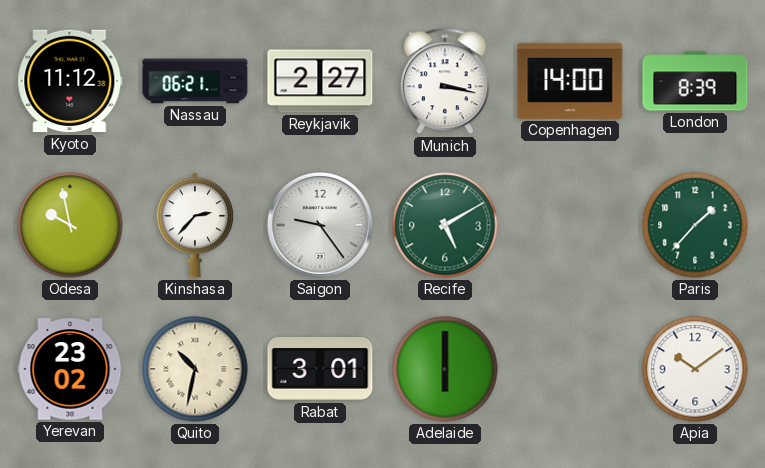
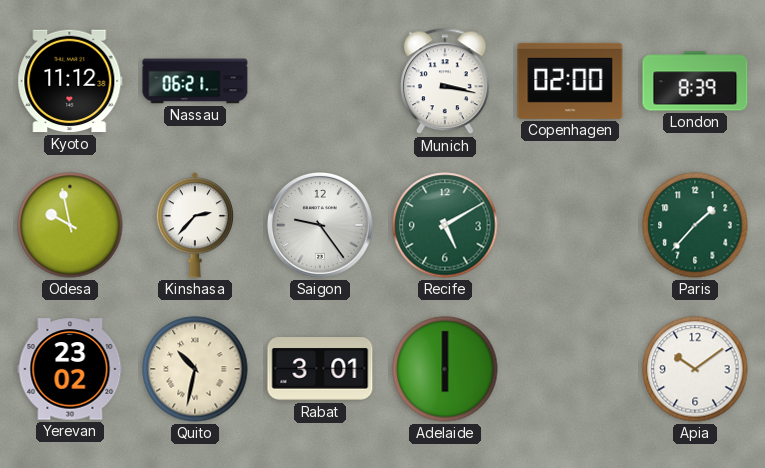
Reykjavik: 2:27 -> none
Copenhagen: 14:00 -> 02:00
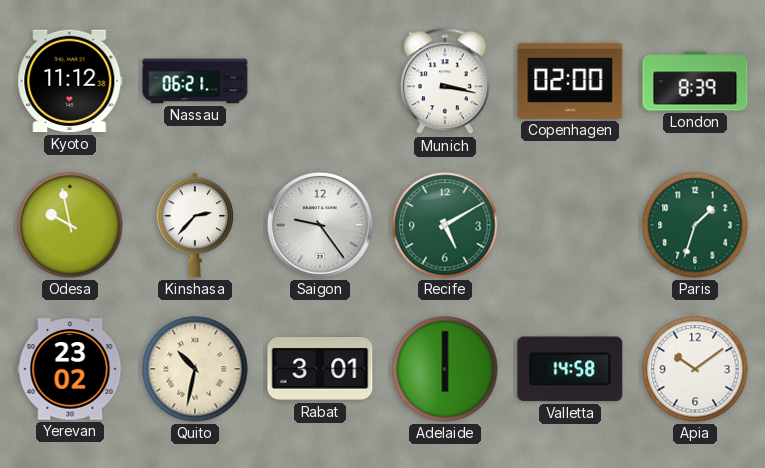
Paris: 1:37 -> 1:33
Valletta: none -> 14:58
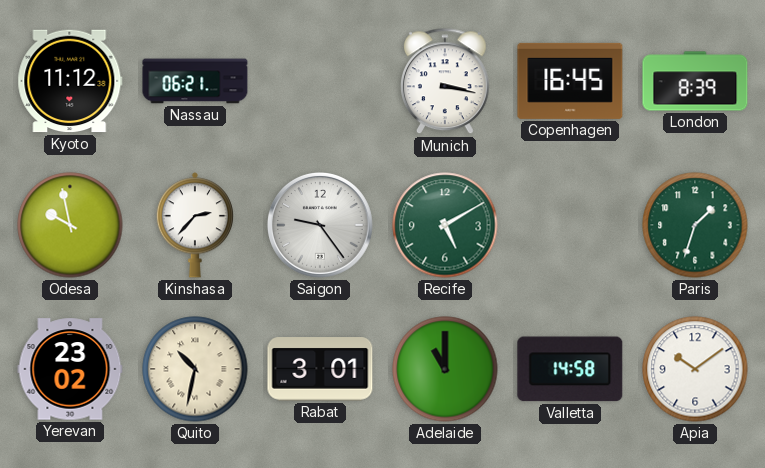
Copenhagen: 02:00 -> 16:45
Adelaide: 6:00 -> 11:00
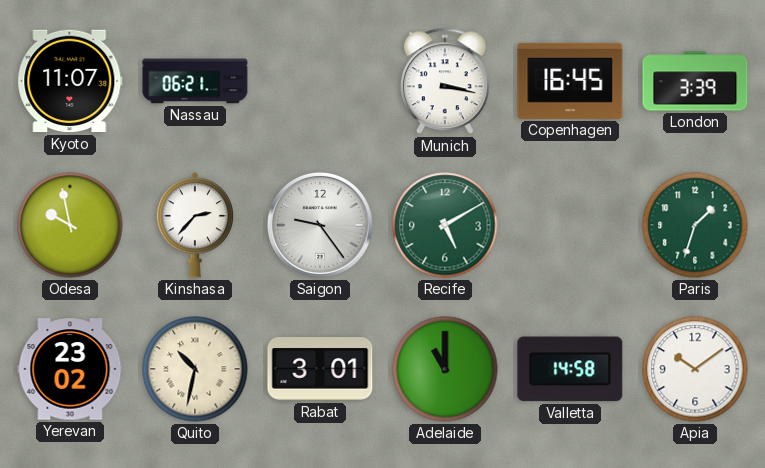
Kyoto: 11:12 -> 11:07
London: 8:39 -> 3:39
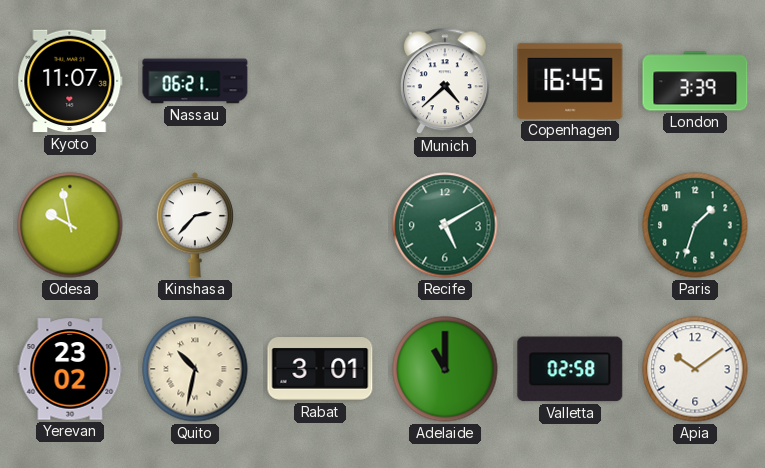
Munich: 3:17 -> 4:38
Saigon: 9:24 -> none
Valletta: 14:58 -> 02:58
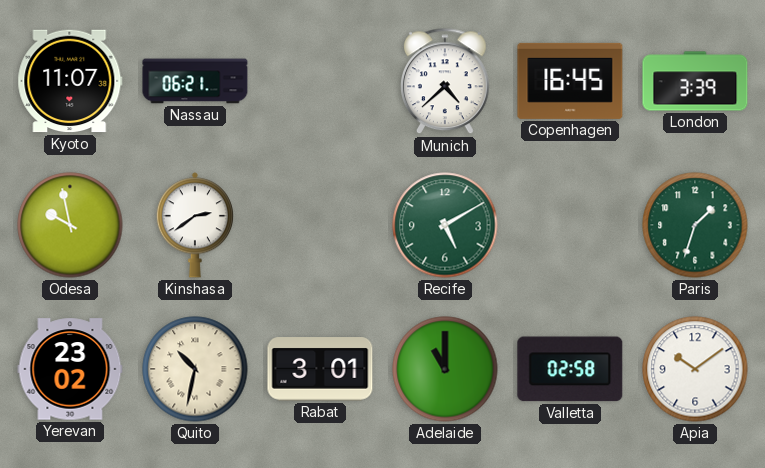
Kinshasa: 2:37 -> 2:39
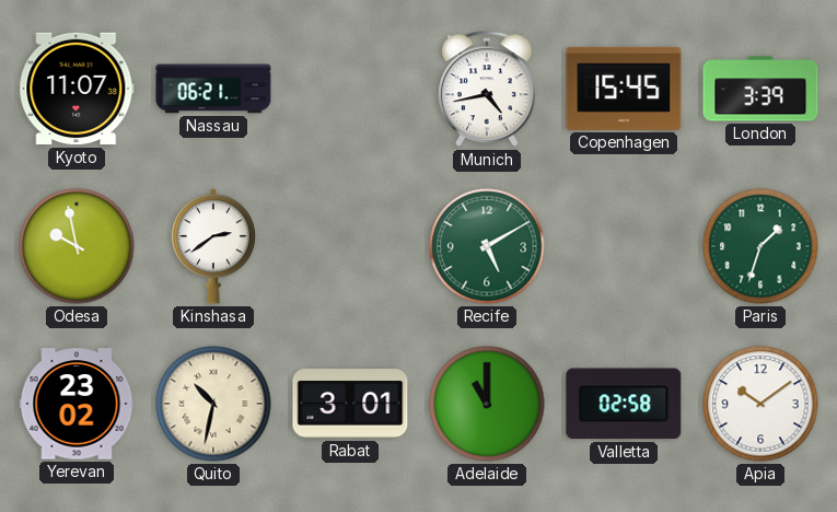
Munich: 4:38 -> 4:43
Copenhagen: 16:45 -> 15:45
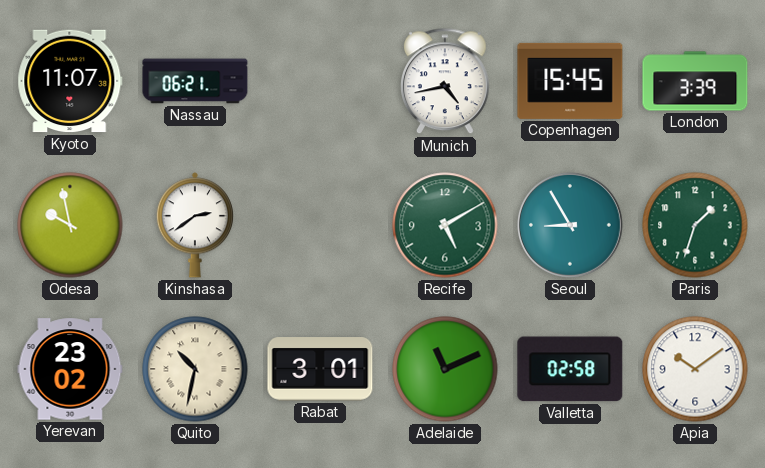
Seoul: none -> 8:55
Adelaide: 11:00 -> 11:11
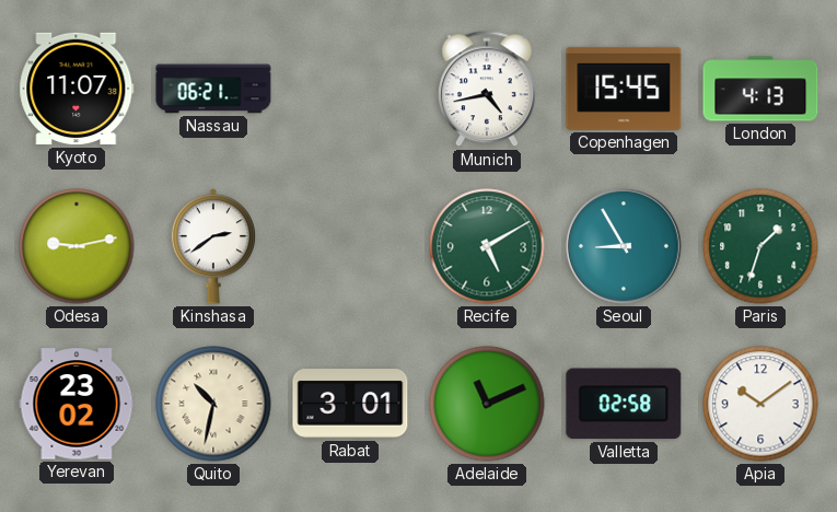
London: 3:39 -> 4:13
Odesa: 9:58 -> 9:13
